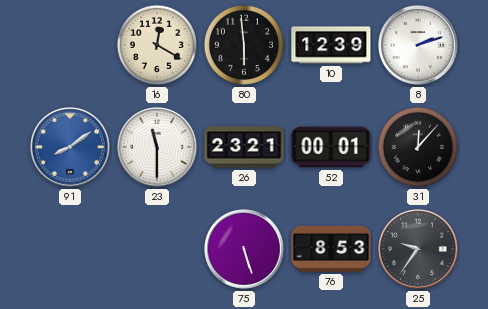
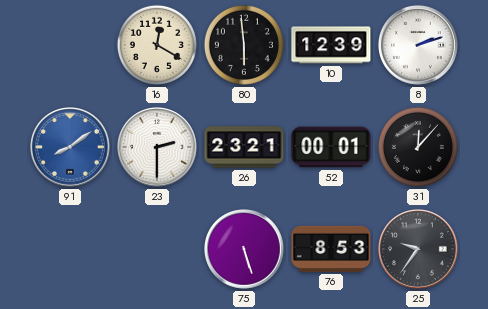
23: 11:30 -> 2:30
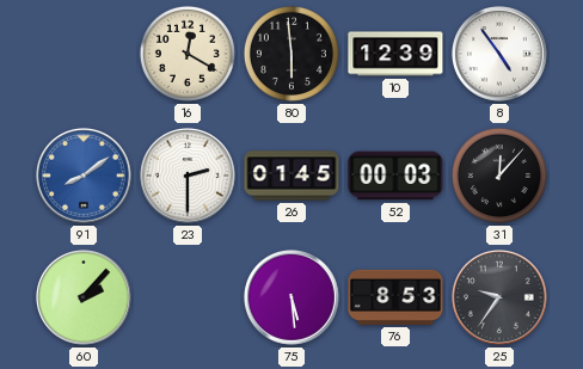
8: 2:12 -> 4:54
26: 23:21 -> 01:45
52: 00:01 -> 00:03
60: none -> 2:07
75: 5:27 -> 5:29
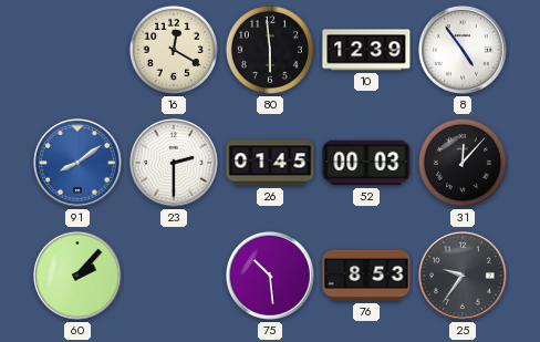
75: 5:29 -> 10:29
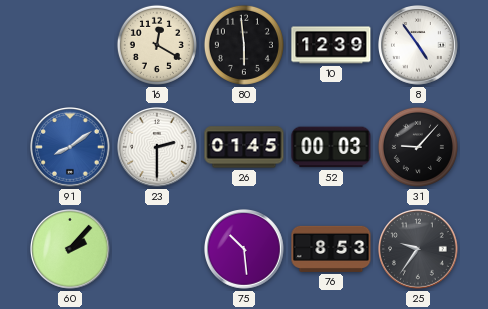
31: 12:07 -> 9:07
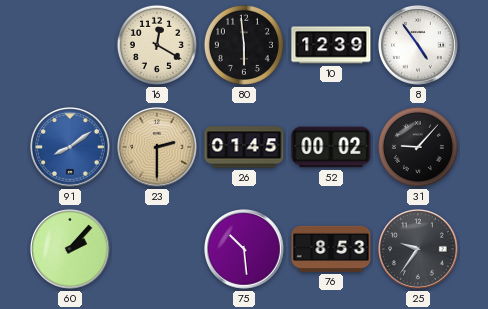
23 dial: white -> champagne
52: 00:03 -> 00:02
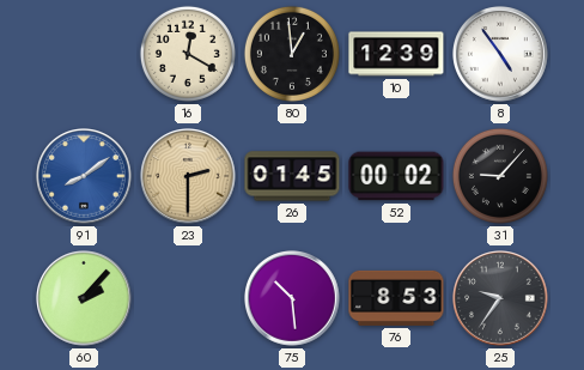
80: 5:59 -> 12:59
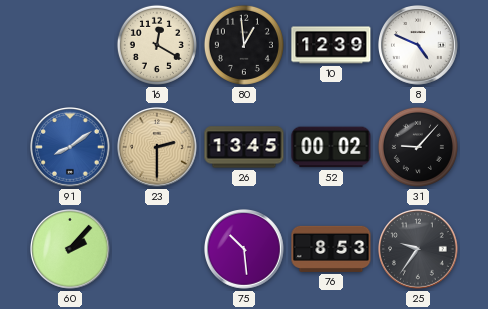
8: 4:54 -> 4:49
26: 01:45 -> 13:45
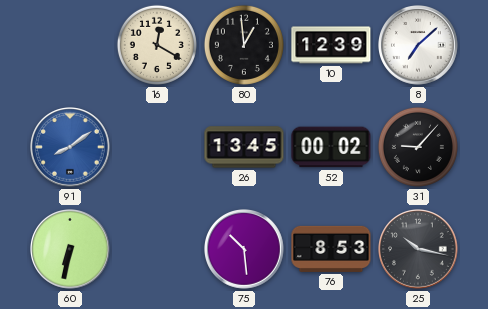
8: 4:49 -> 7:08
23: 2:30 -> none
60: 2:07 -> 6:32
25: 9:36 -> 10:17
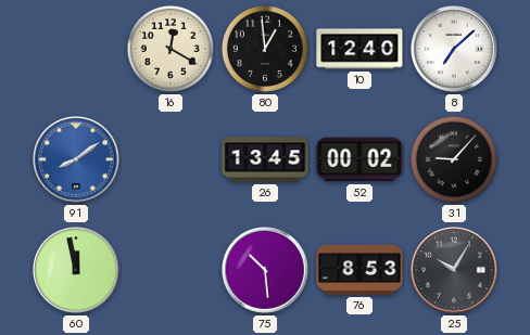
10: 12:39 -> 12:40
60: 6:32 -> 11:58
25: 10:17 -> 10:05
